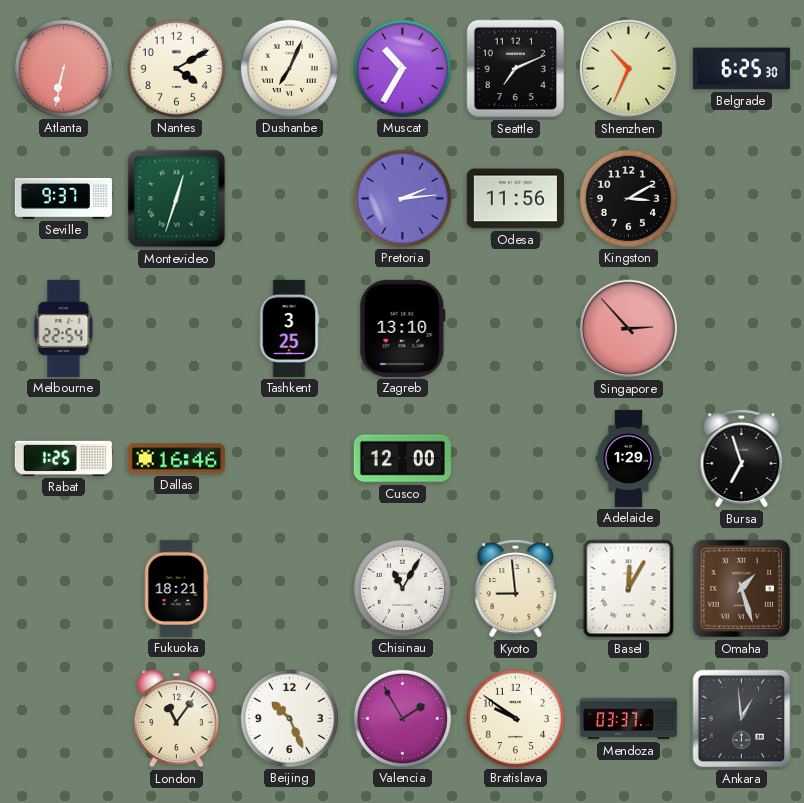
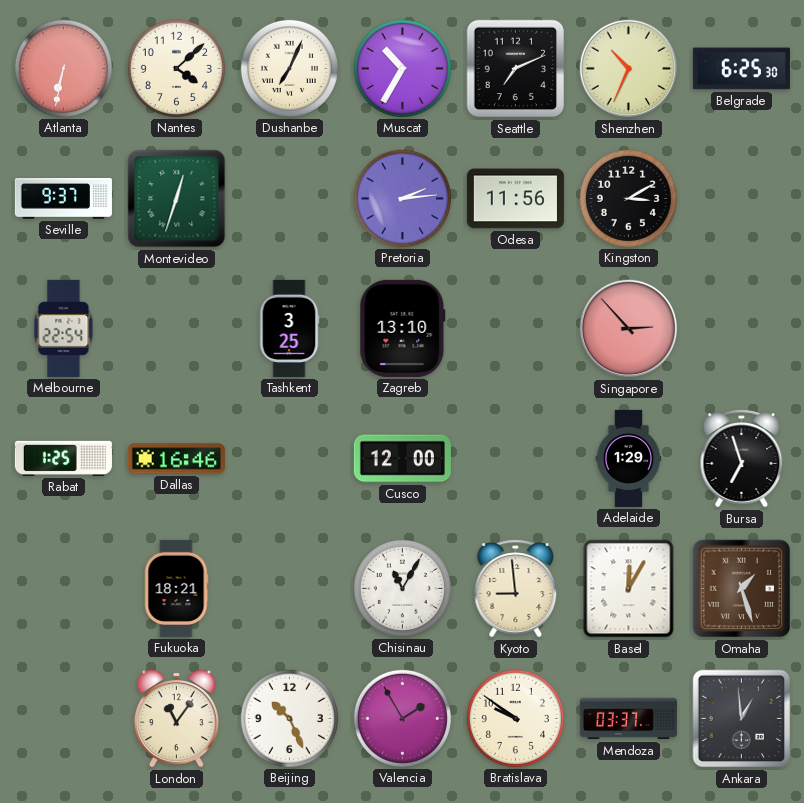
Nantes: 4:10 -> 4:08
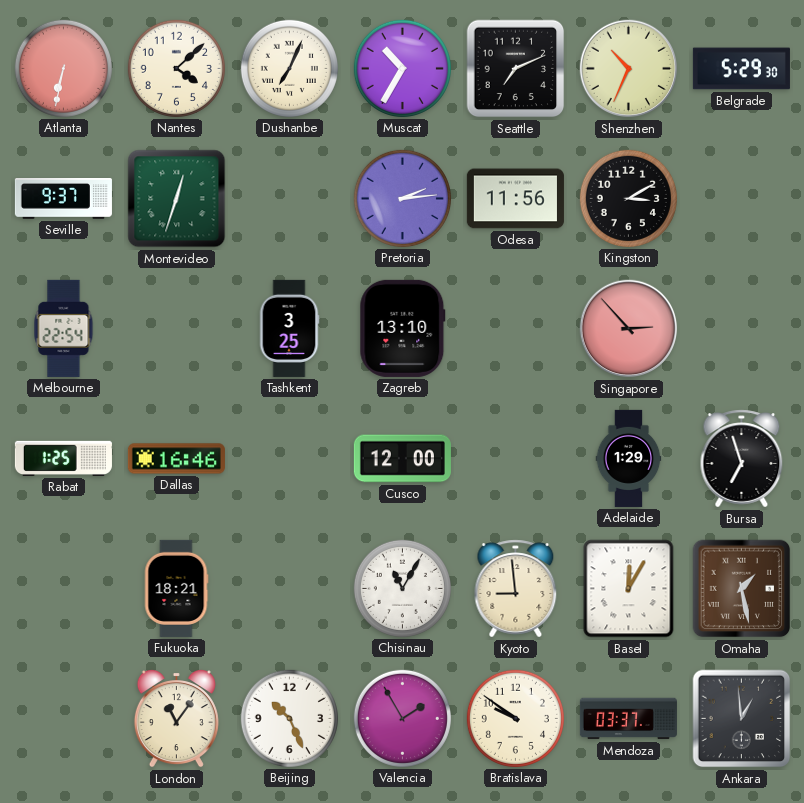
Belgrade: 6:25 -> 5:29
Omaha: 1:27 -> 1:28
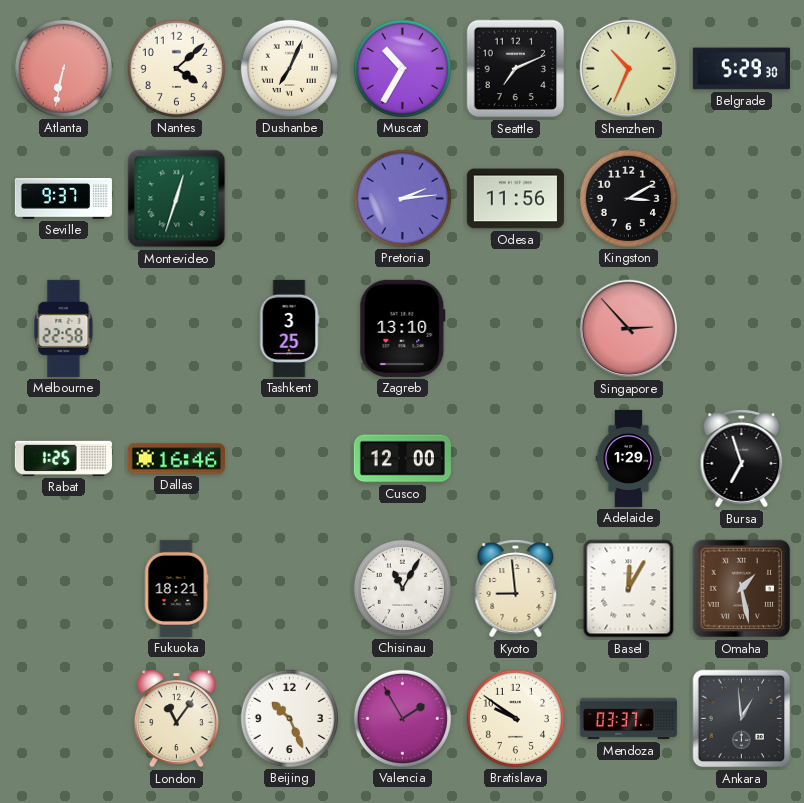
Melbourne: 22:54 -> 22:58
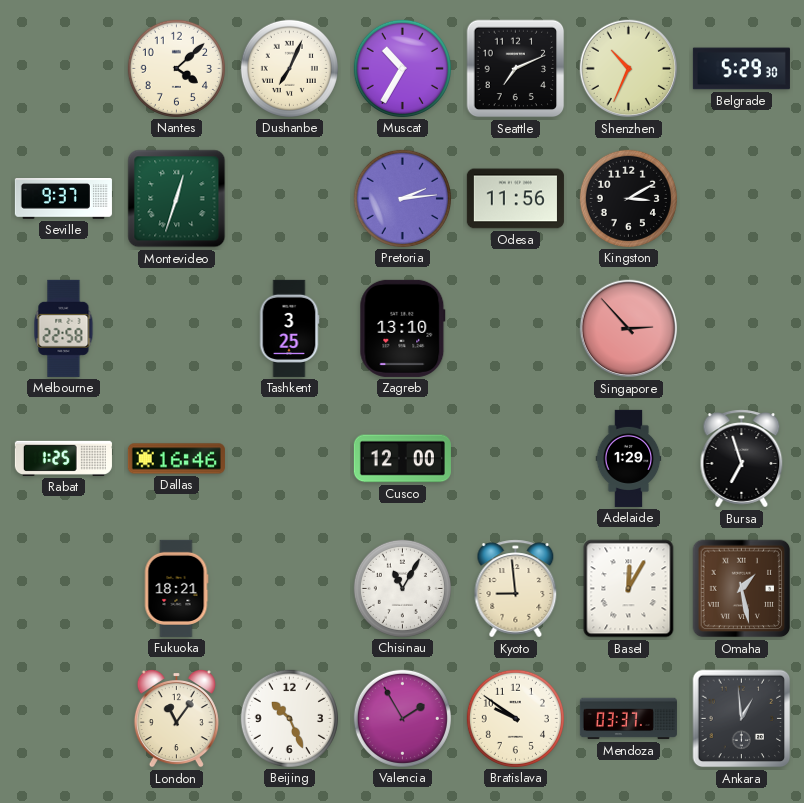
Atlanta: 6:32 -> none
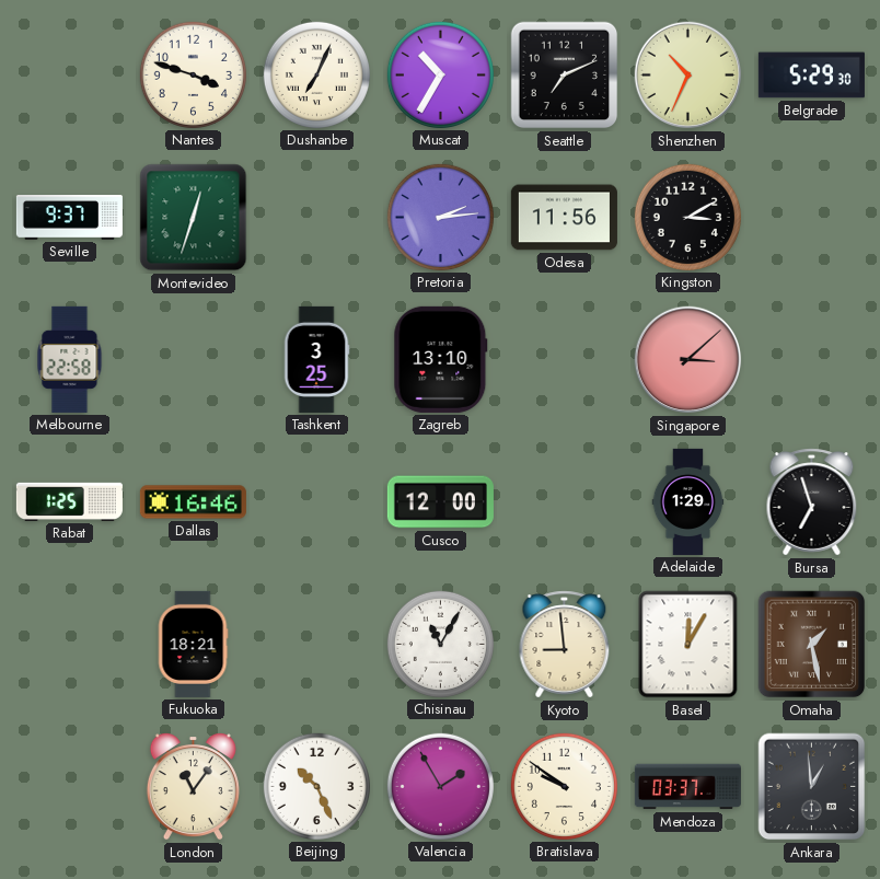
Nantes: 4:08 -> 3:48
Singapore: 2:53 -> 3:08
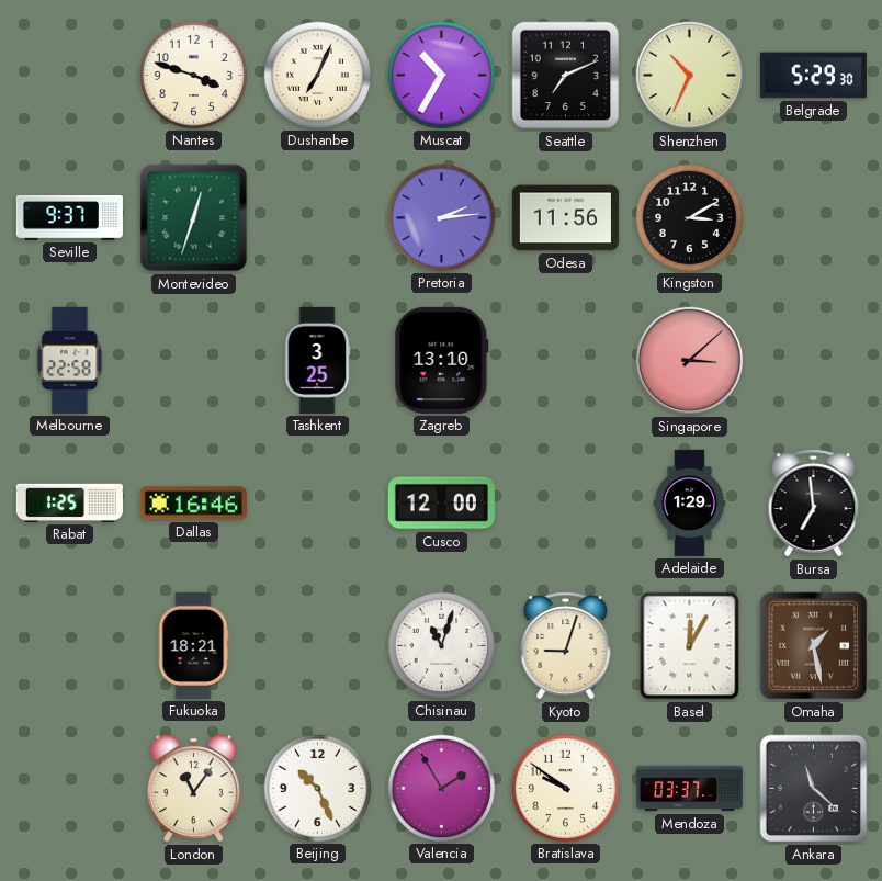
Bursa: 6:57 -> 6:59
Chisinau: 11:05 -> 11:03
Kyoto: 8:59 -> 9:03
Ankara: 12:59 -> 11:22
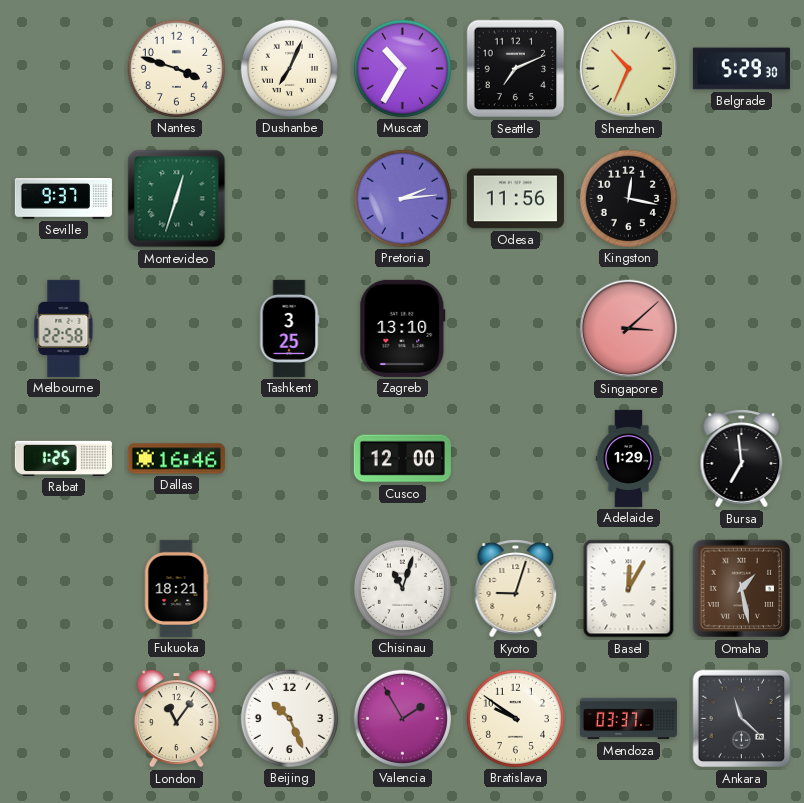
Kingston: 3:10 -> 12:17
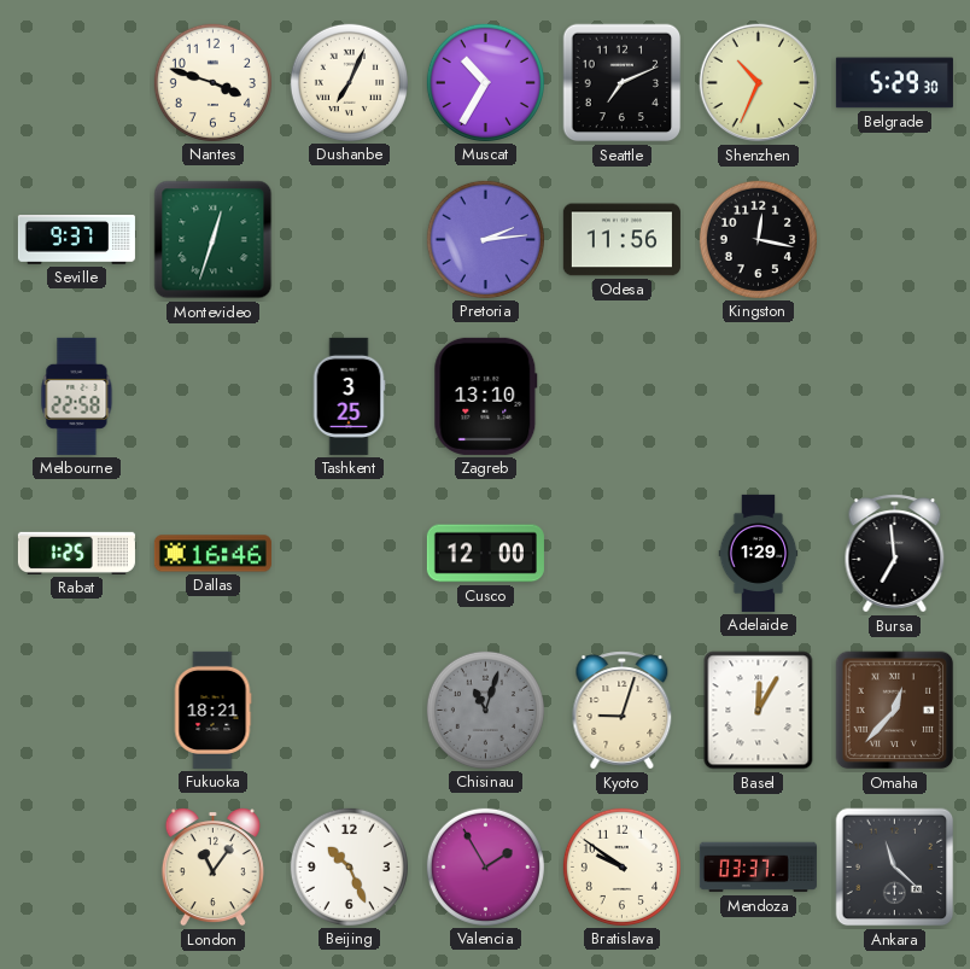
Singapore: 3:08 -> none
Chisinau dial: white -> grey
Omaha: 1:28 -> 12:37
